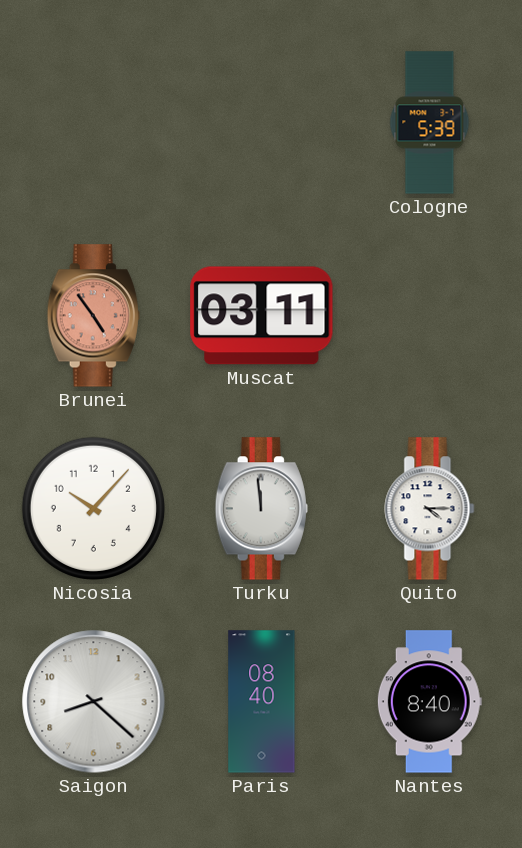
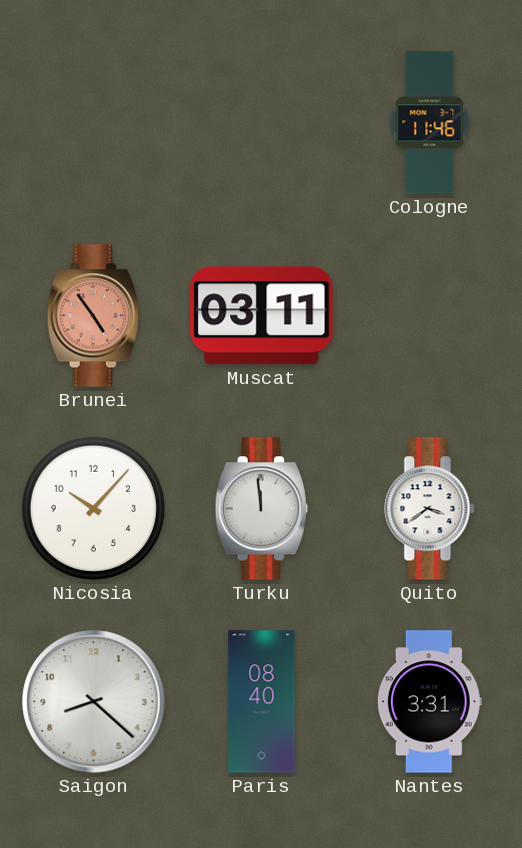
Cologne: 5:39 -> 11:46
Quito: 4:15 -> 3:39
Nantes: 8:40 -> 3:31
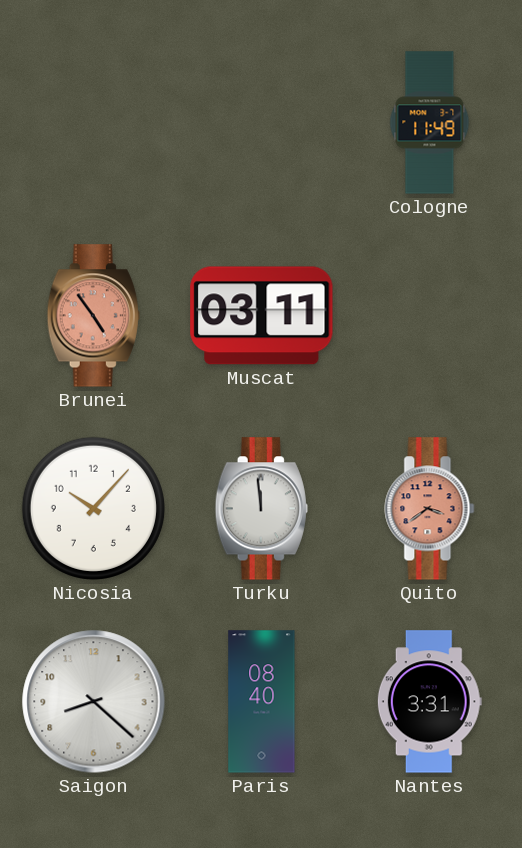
Cologne: 11:46 -> 11:49
Quito dial: white -> salmon
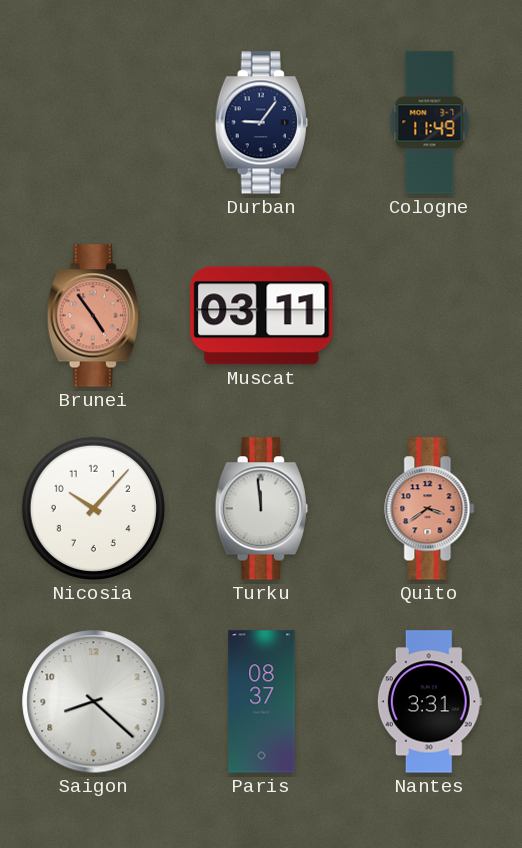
Durban: none -> 9:06
Paris: 08:40 -> 08:37
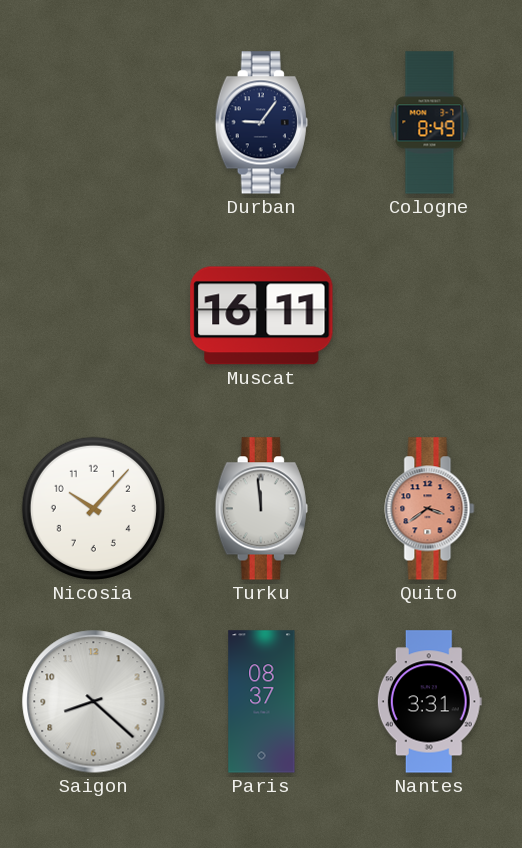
Cologne: 11:49 -> 8:49
Brunei: 4:54 -> none
Muscat: 03:11 -> 16:11
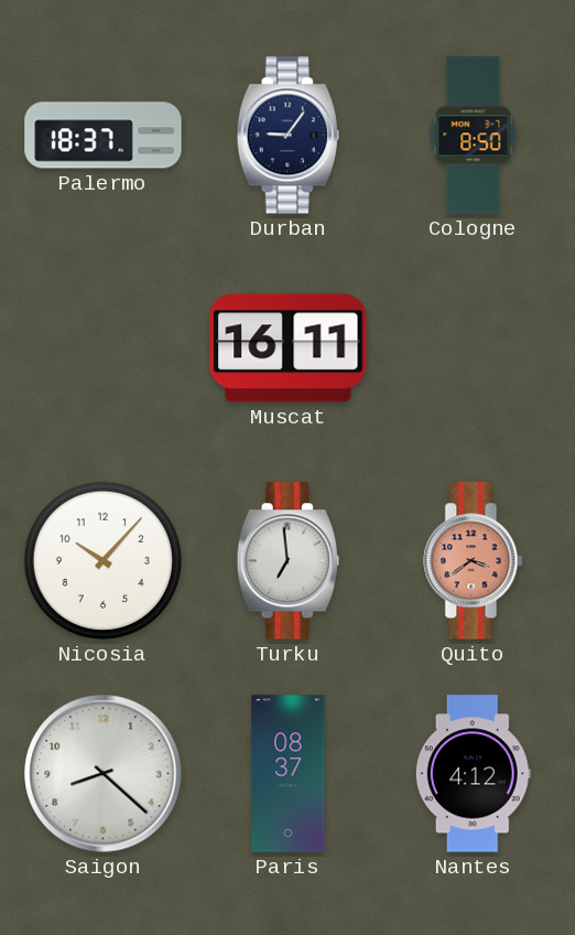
Palermo: none -> 18:37
Cologne: 8:49 -> 8:50
Turku: 11:59 -> 6:59
Nantes: 3:31 -> 4:12
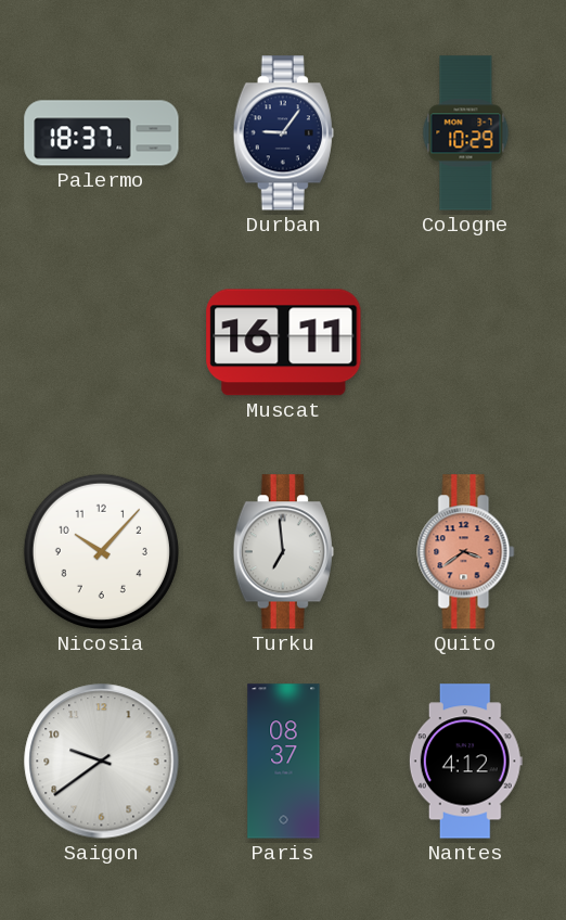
Cologne: 8:50 -> 10:29
Saigon: 8:22 -> 9:39
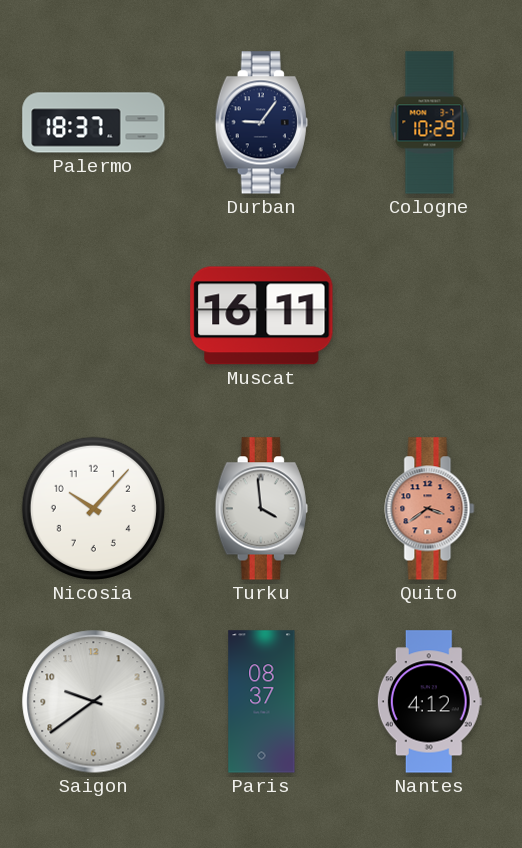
Turku: 6:59 -> 3:59
